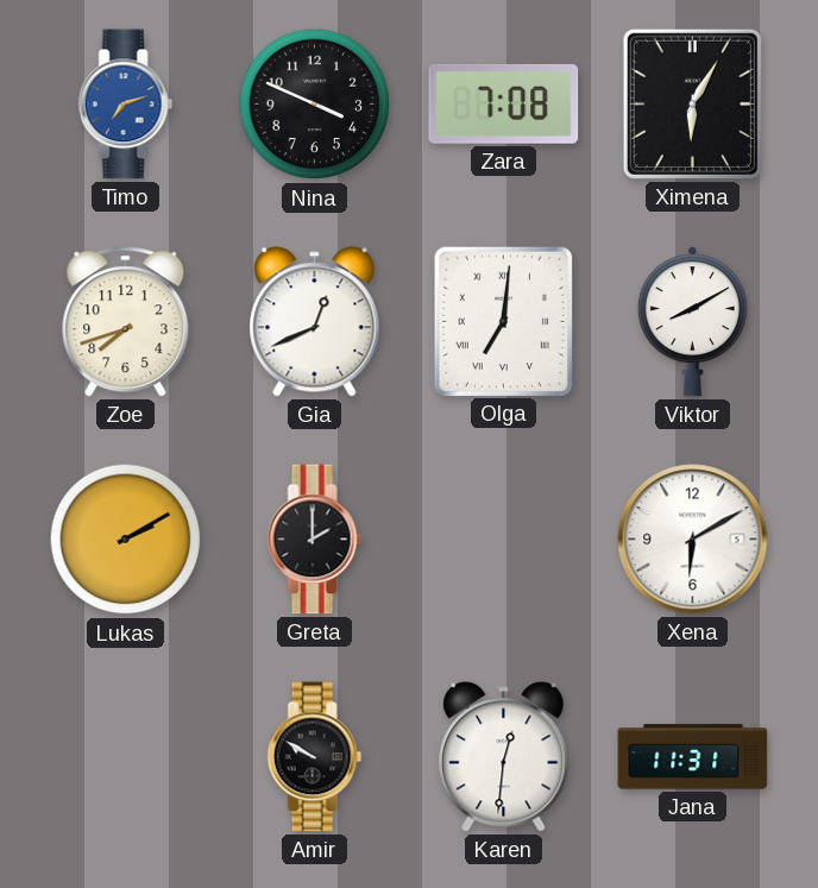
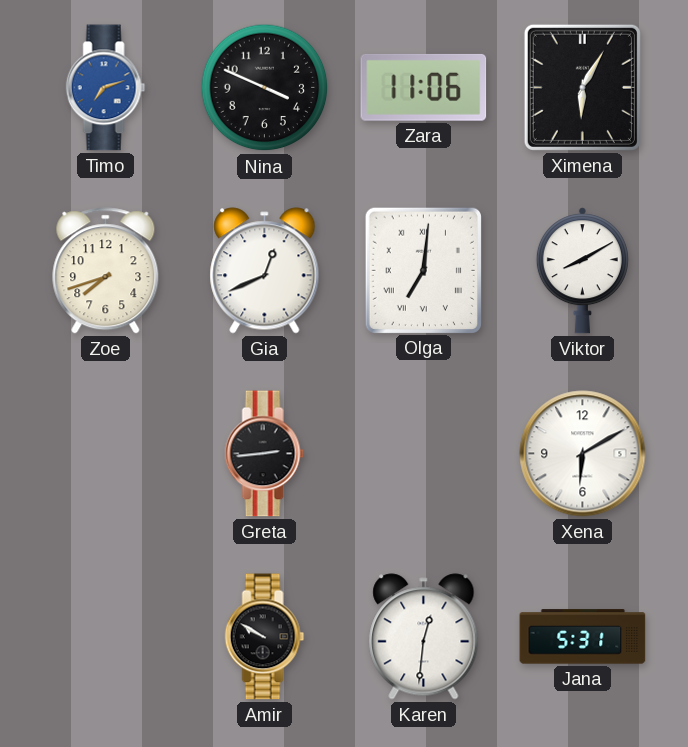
Zara: 7:08 -> 11:06
Lukas: 2:10 -> none
Greta: 2:00 -> 2:44
Jana: 11:31 -> 5:31
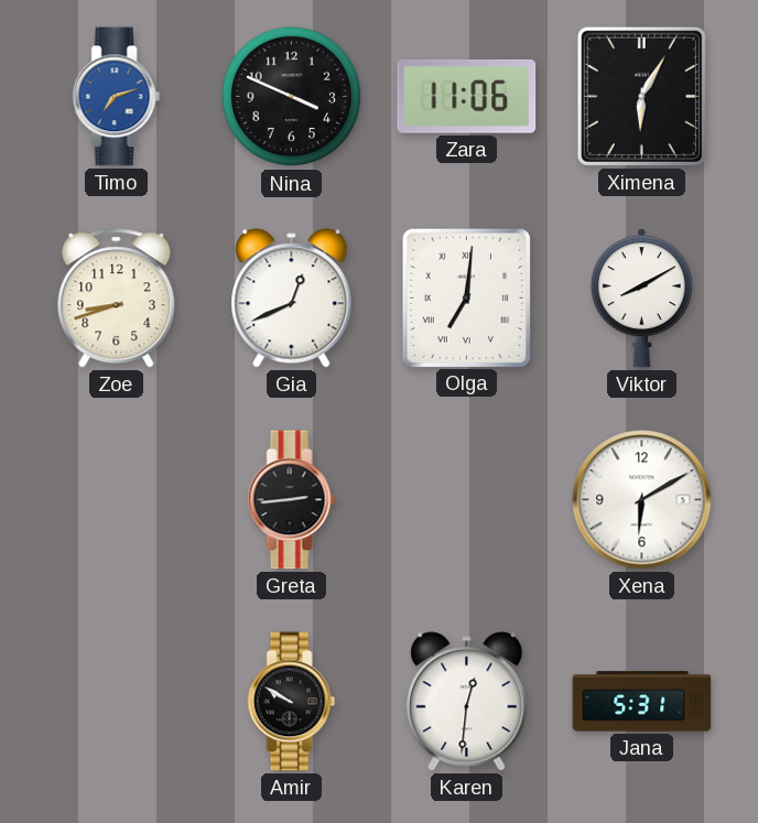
Zoe: 7:42 -> 8:42
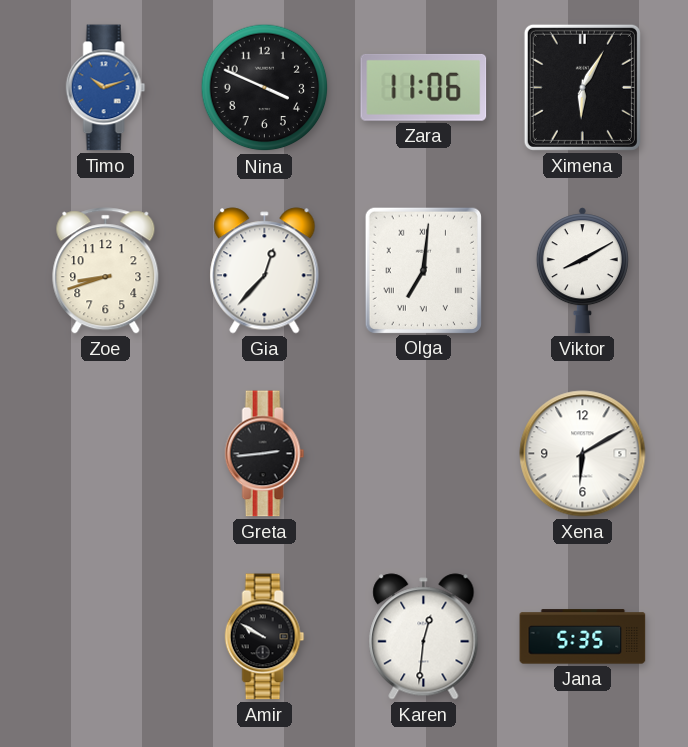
Timo: 7:12 -> 10:12
Gia: 12:41 -> 12:37
Jana: 5:31 -> 5:35
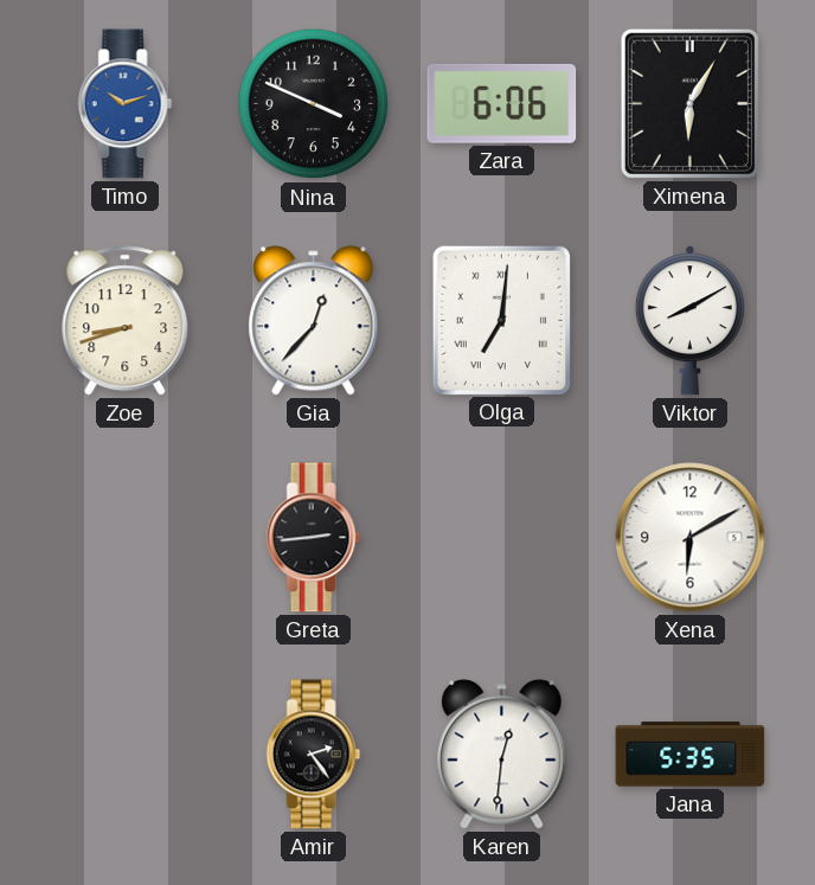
Zara: 11:06 -> 6:06
Amir: 9:50 -> 2:24
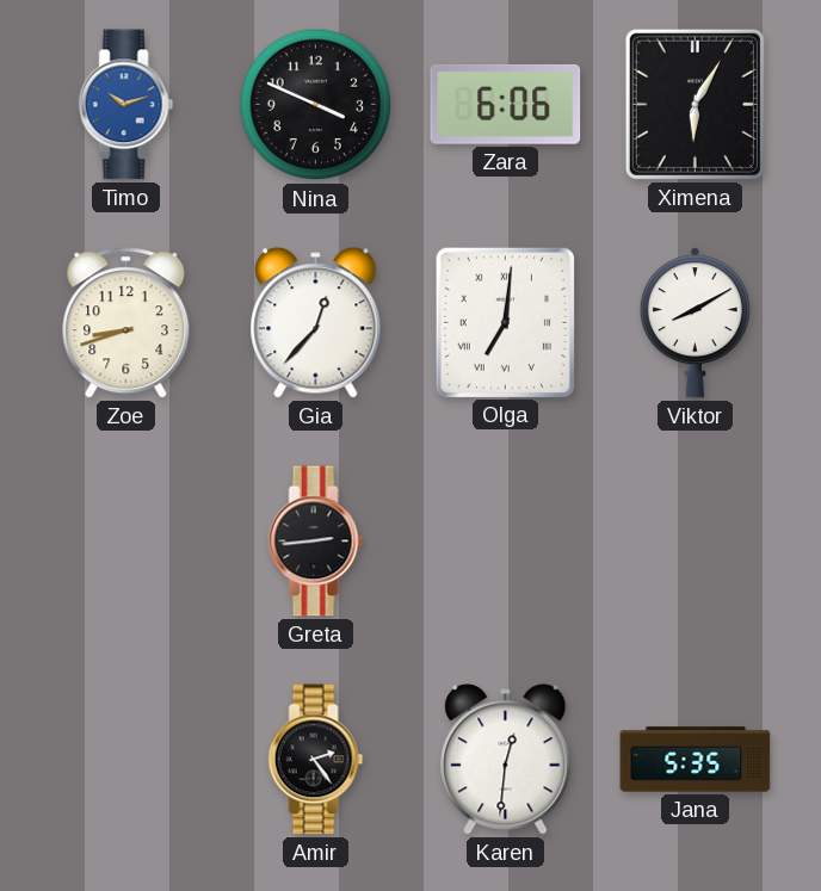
Xena: 6:10 -> none
